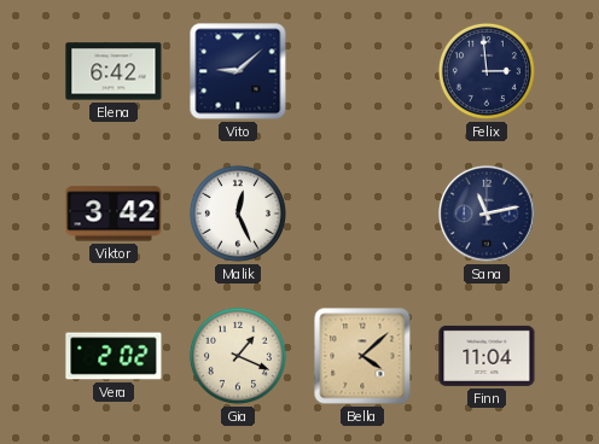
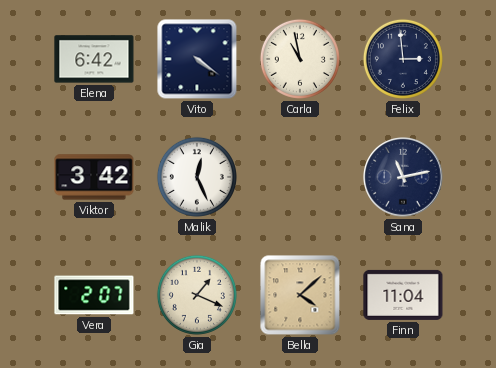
Vito: 9:08 -> 4:21
Carla: none -> 10:58
Vera: 2:02 -> 2:07
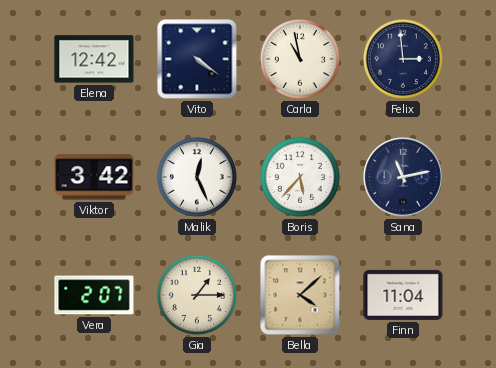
Elena: 6:42 -> 12:42
Boris: none -> 5:37
Gia: 1:19 -> 1:15
